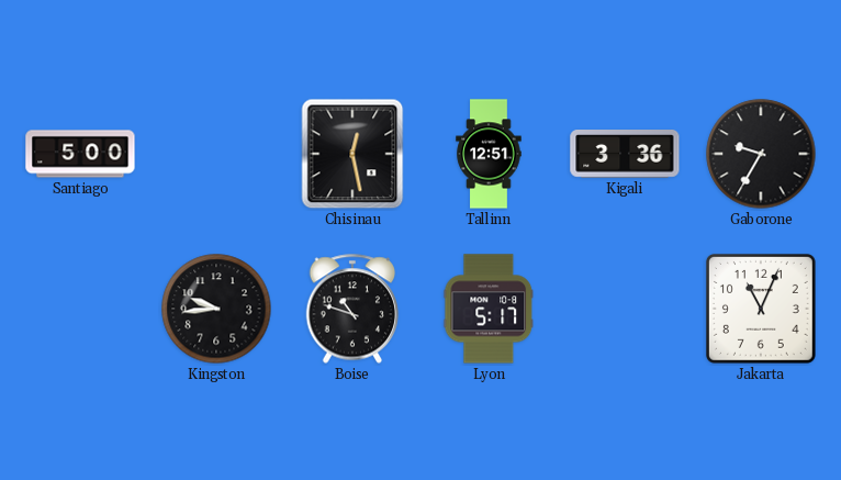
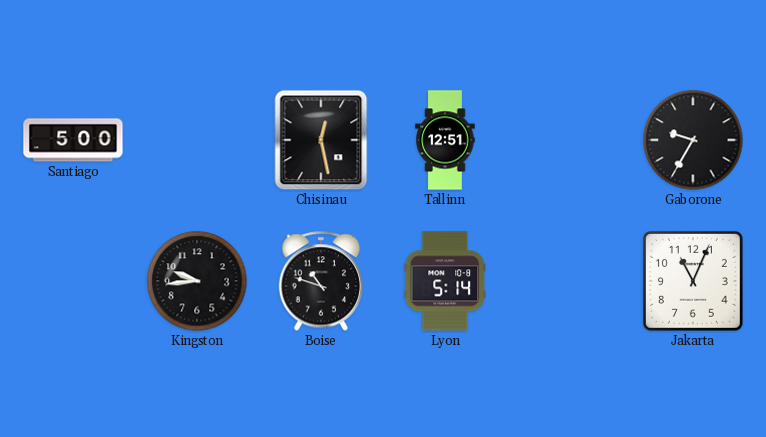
Kigali: 3:36 -> none
Lyon: 5:17 -> 5:14
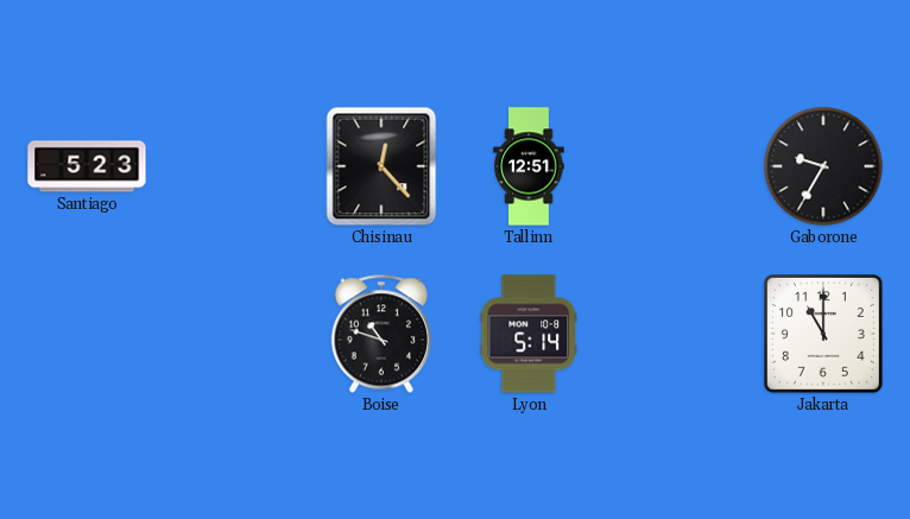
Santiago: 5:00 -> 5:23
Chisinau: 12:28 -> 12:23
Kingston: 9:44 -> none
Jakarta: 11:04 -> 11:00
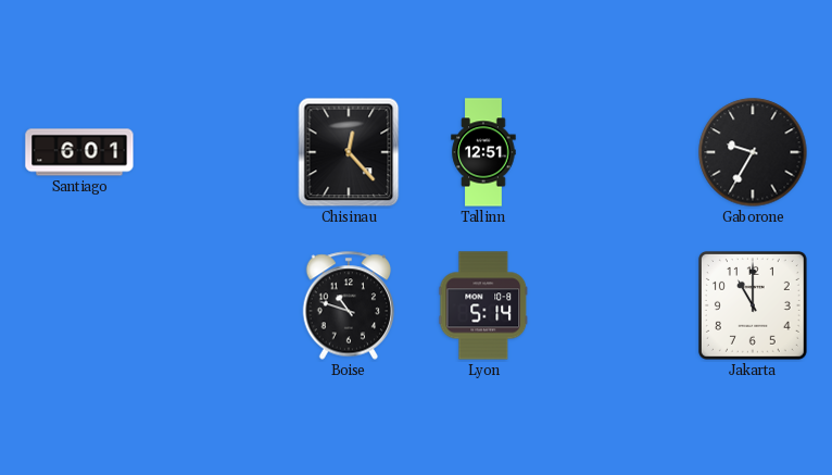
Santiago: 5:23 -> 6:01
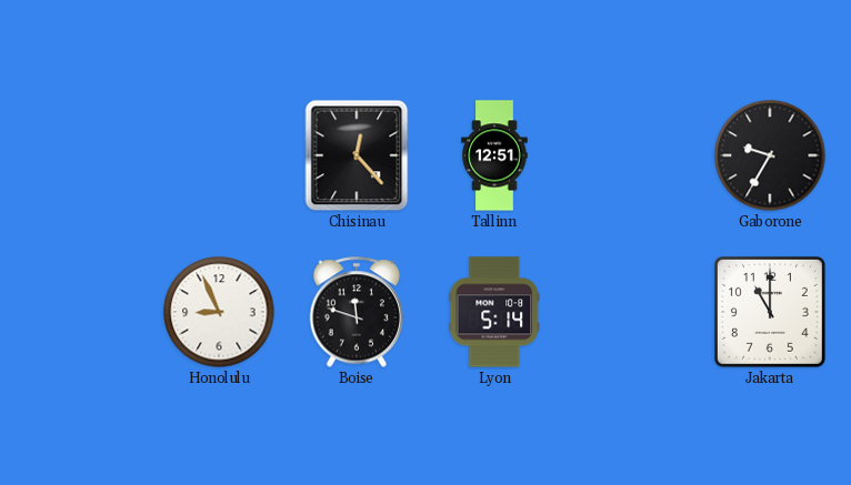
Santiago: 6:01 -> none
Honolulu: none -> 8:56
Boise: 10:48 -> 11:48
